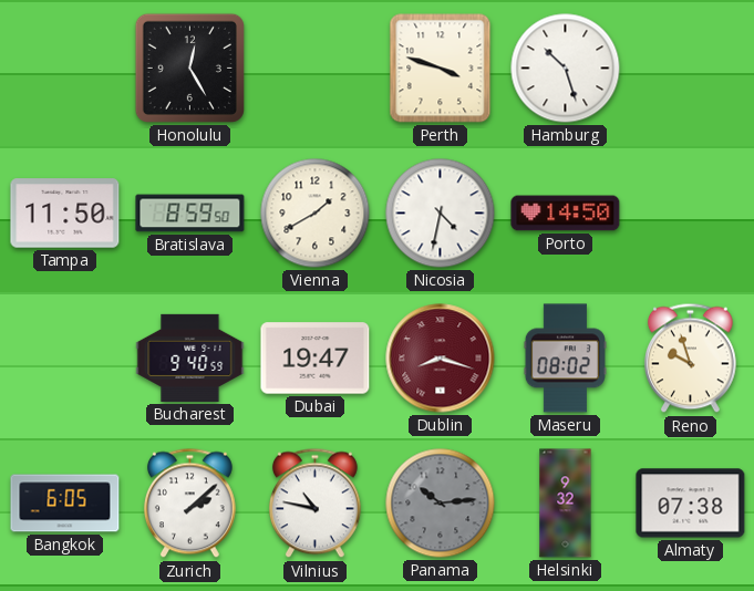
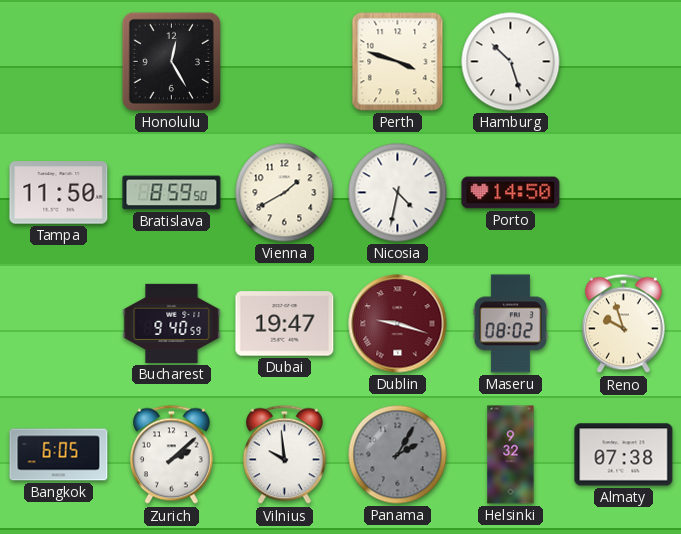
Dublin: 8:18 -> 9:18
Vilnius: 10:47 -> 9:59
Panama: 10:14 -> 2:05
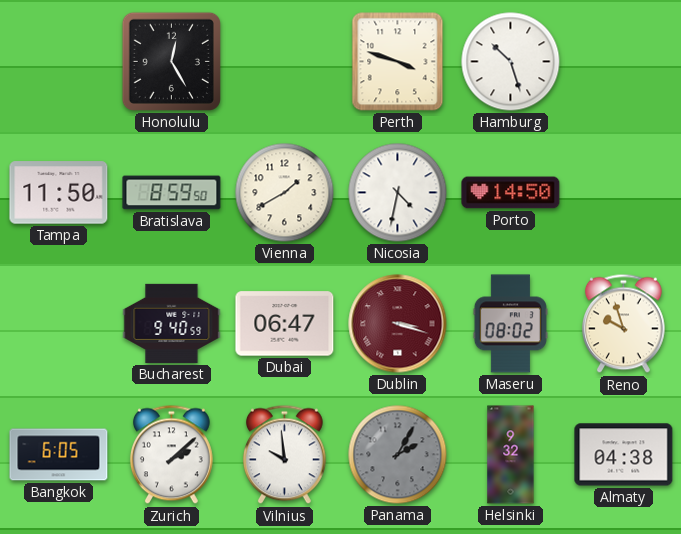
Dubai: 19:47 -> 06:47
Dublin: 9:18 -> 3:18
Almaty: 07:38 -> 04:38
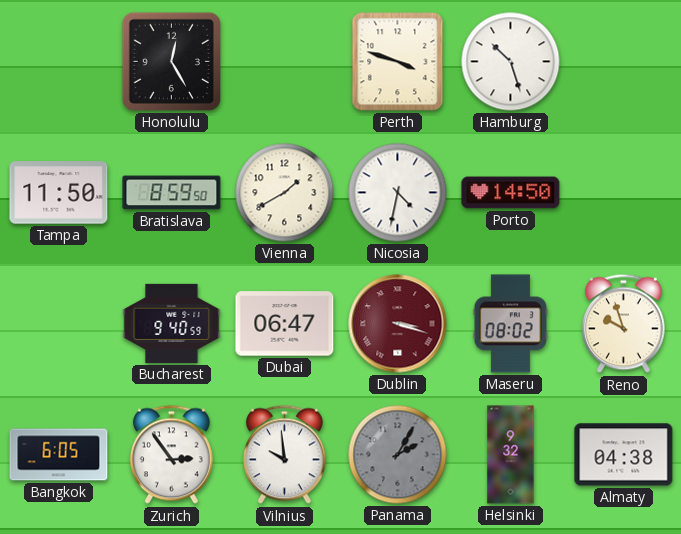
Zurich: 2:08 -> 2:54
